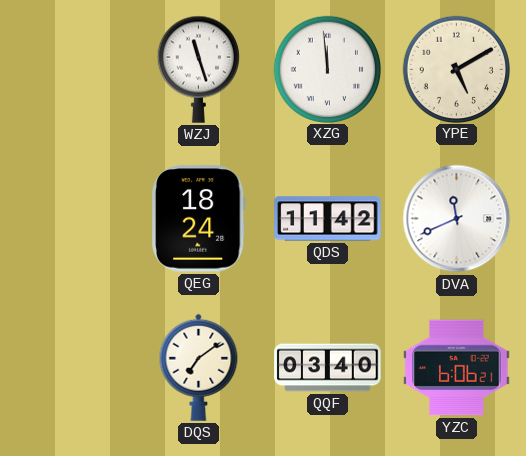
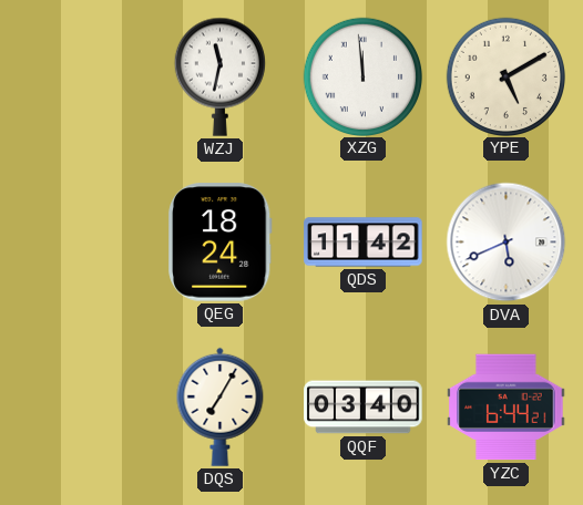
WZJ: 11:27 -> 11:32
DVA: 11:41 -> 5:41
DQS: 7:09 -> 7:05
YZC: 6:06 -> 6:44
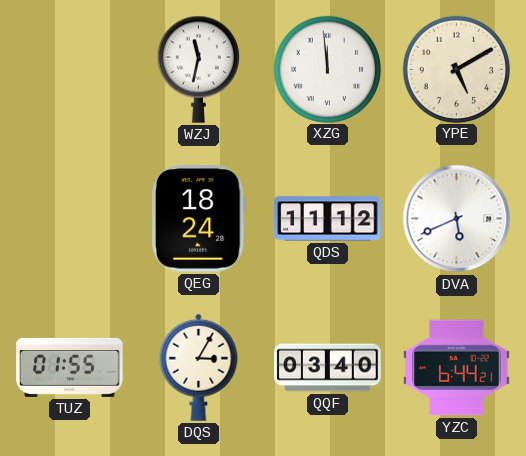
QDS: 11:42 -> 11:12
TUZ: none -> 01:55
DQS: 7:05 -> 3:05
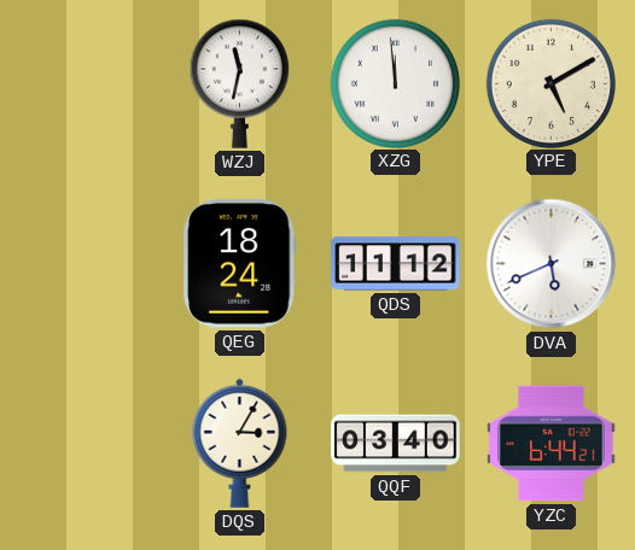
TUZ: 01:55 -> none
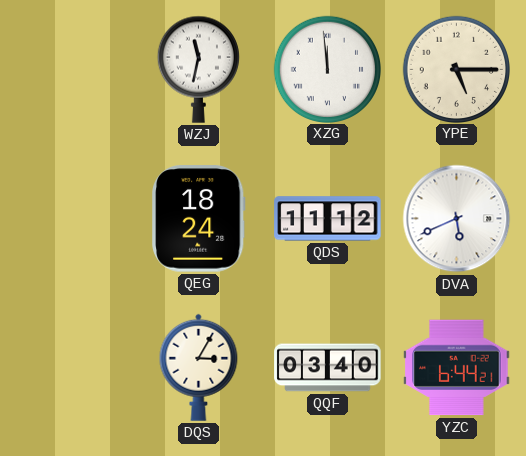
YPE: 5:10 -> 5:15
